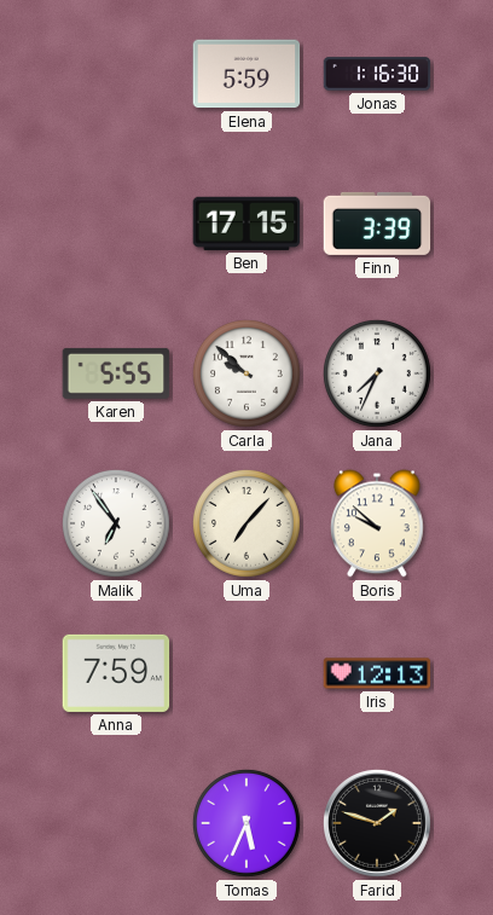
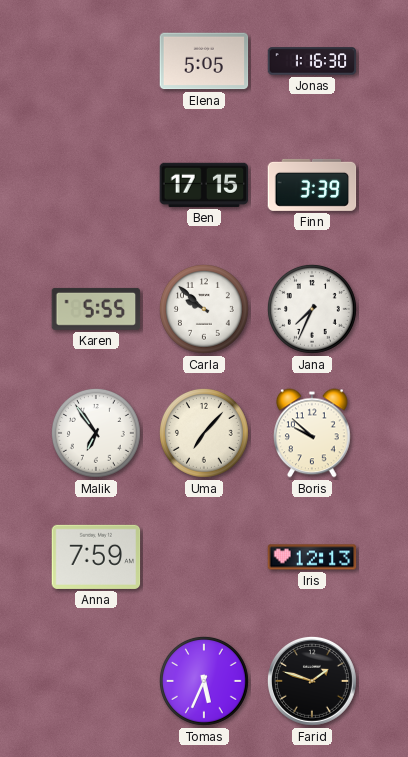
Elena: 5:59 -> 5:05
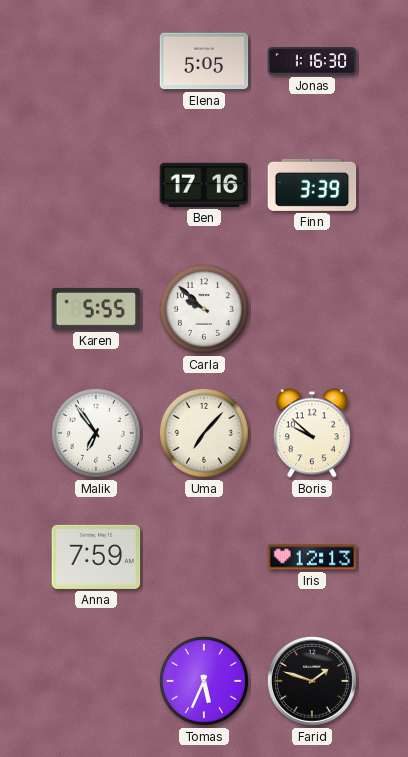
Ben: 17:15 -> 17:16
Jana: 7:34 -> none
